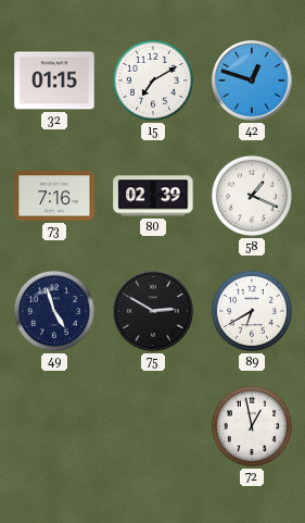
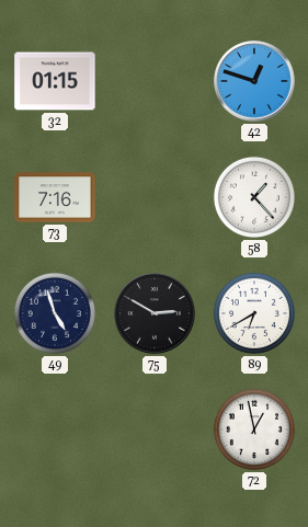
15: 7:10 -> none
80: 02:39 -> none
58: 1:19 -> 1:23
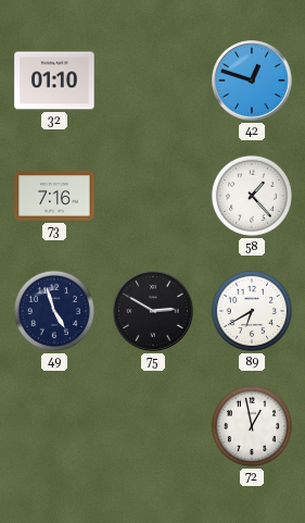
32: 01:15 -> 01:10
